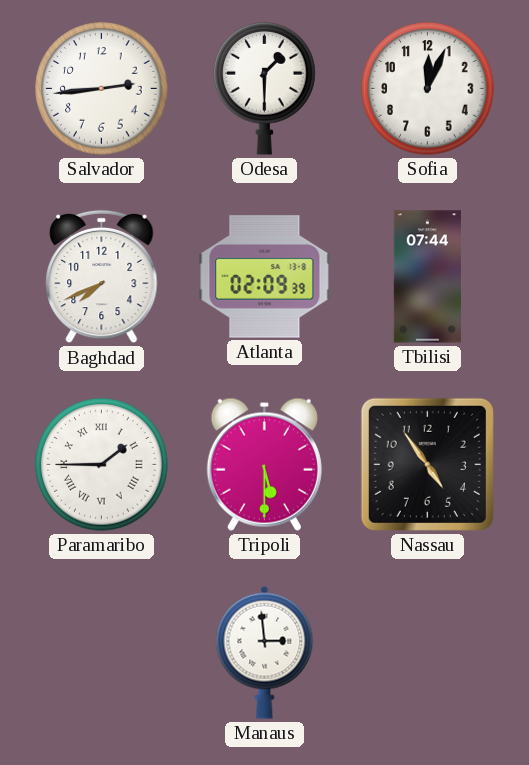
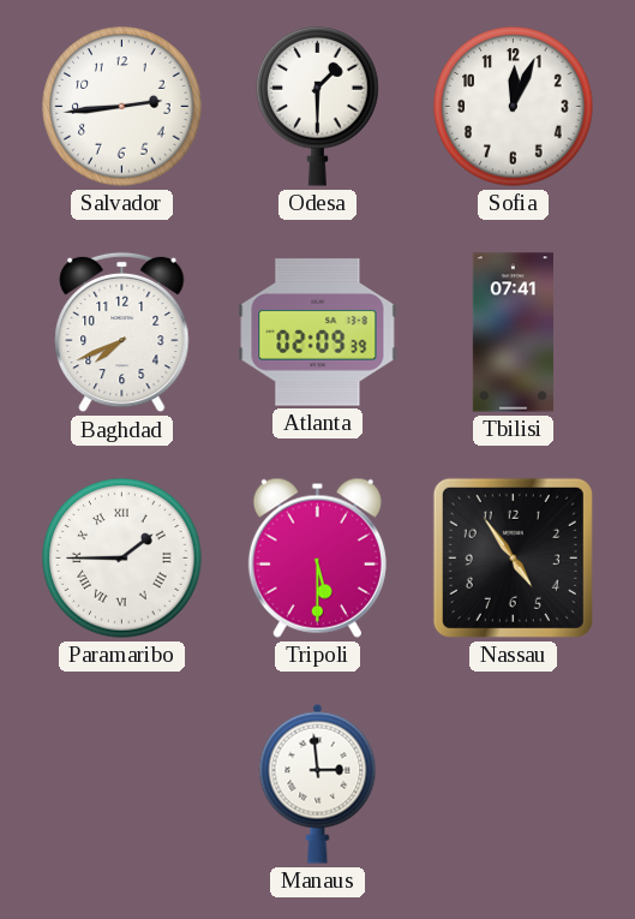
Tbilisi: 07:44 -> 07:41
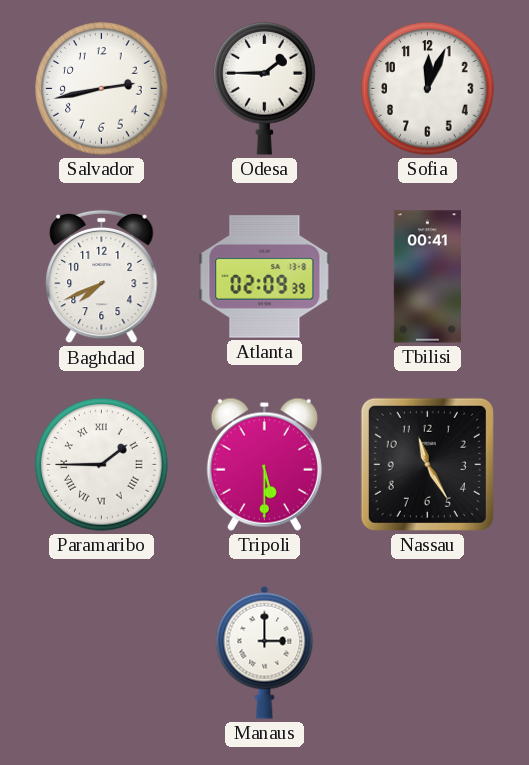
Salvador: 2:44 -> 2:43
Odesa: 1:30 -> 1:45
Tbilisi: 07:41 -> 00:41
Nassau: 4:54 -> 11:25
Manaus: 2:59 -> 3:00
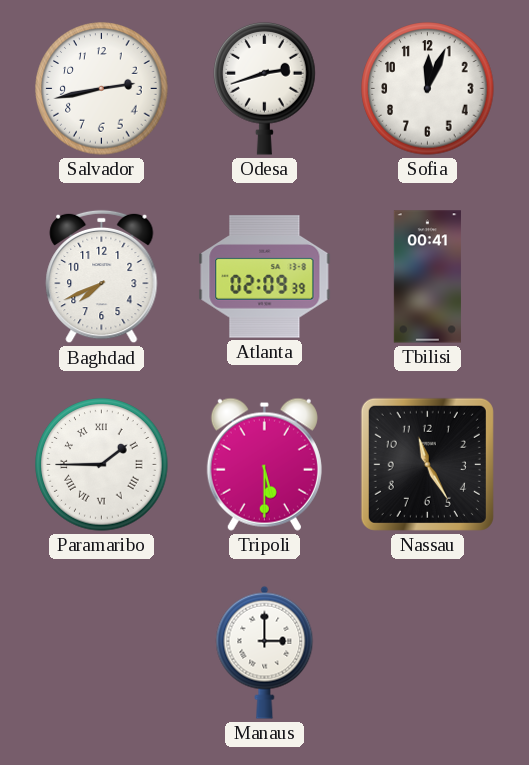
Odesa: 1:45 -> 2:42
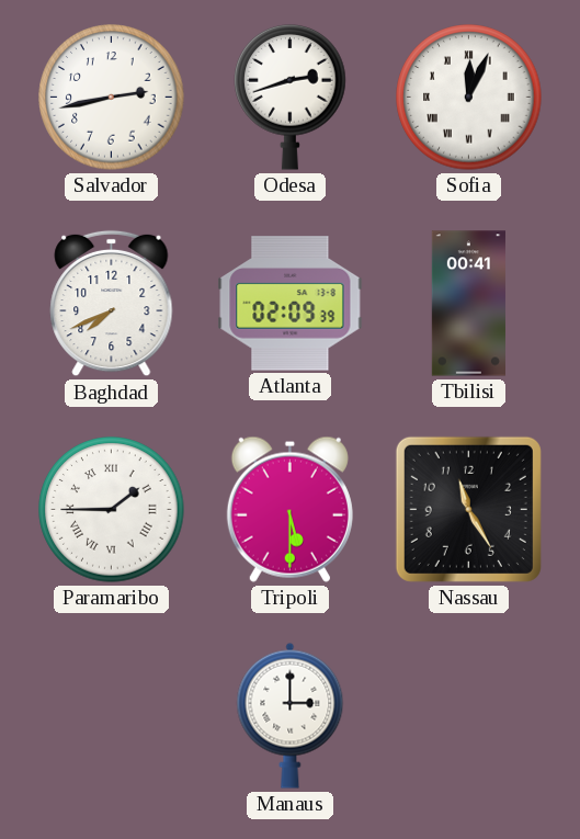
Sofia numerals: Arabic -> Roman
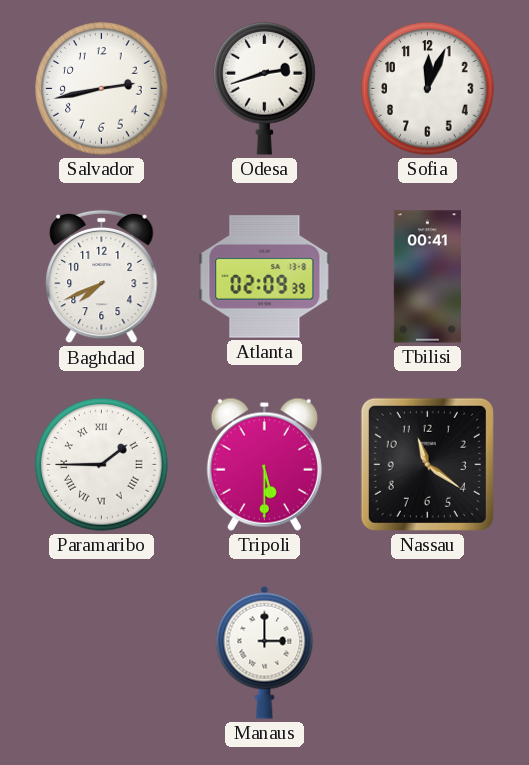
Sofia numerals: Roman -> Arabic
Nassau: 11:25 -> 11:21
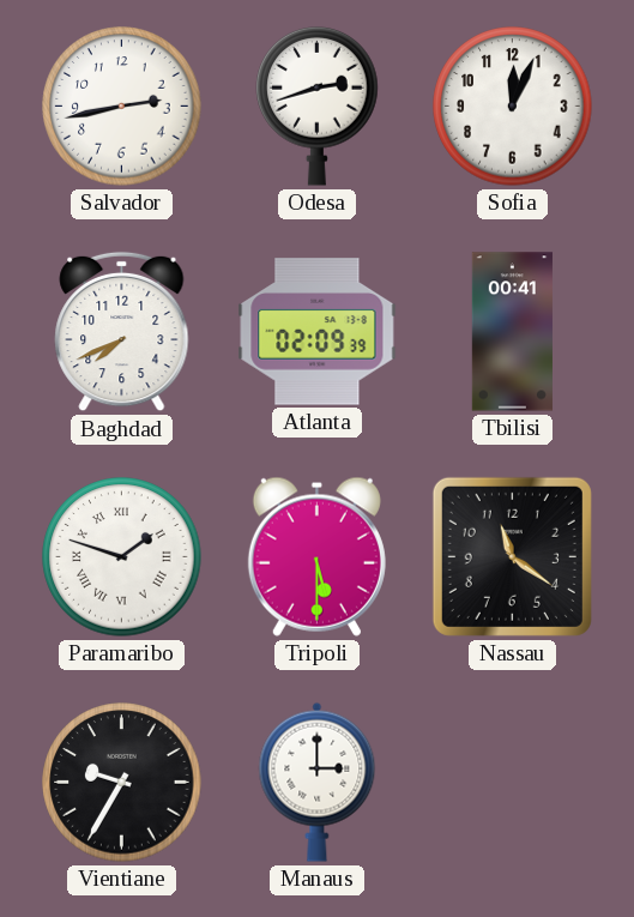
Paramaribo: 1:45 -> 1:48
Vientiane: none -> 9:35
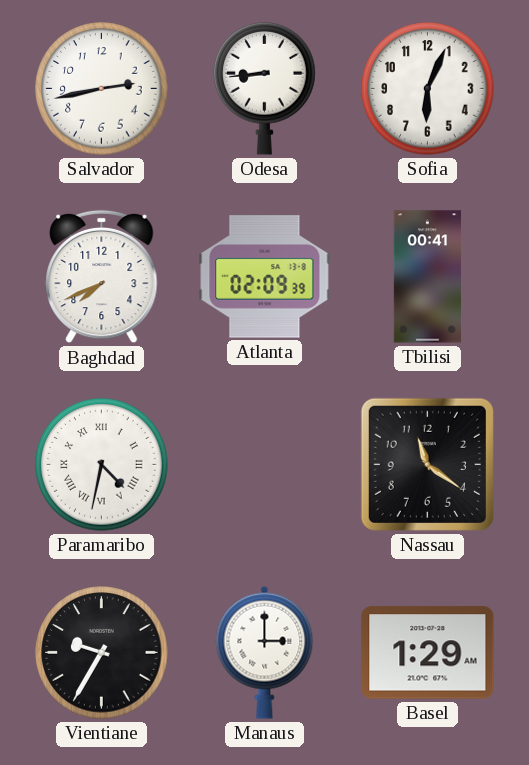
Odesa: 2:42 -> 8:44
Sofia: 12:04 -> 6:04
Paramaribo: 1:48 -> 4:32
Tripoli: 5:30 -> none
Basel: none -> 1:29
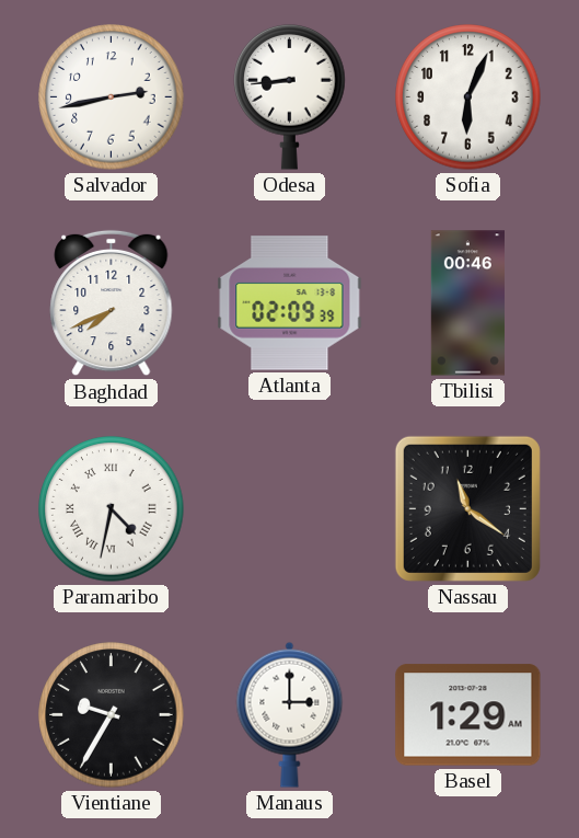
Tbilisi: 00:41 -> 00:46
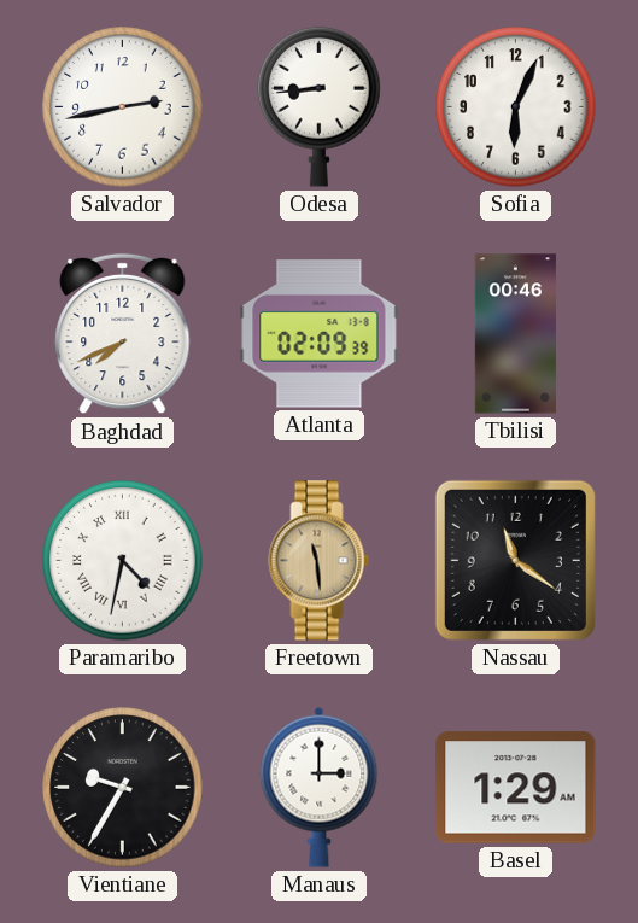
Freetown: none -> 11:29
